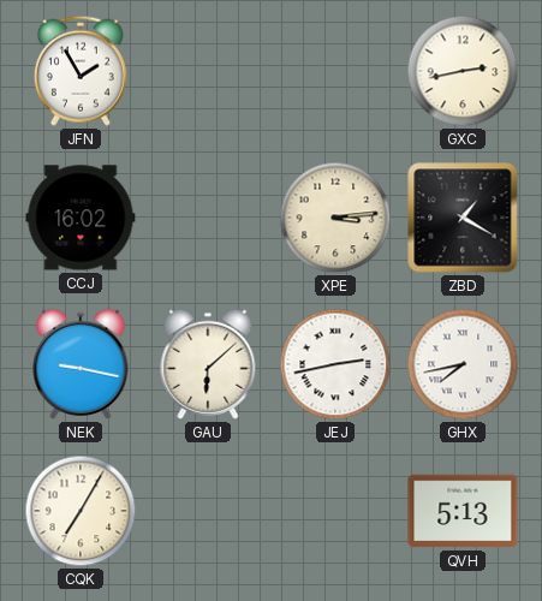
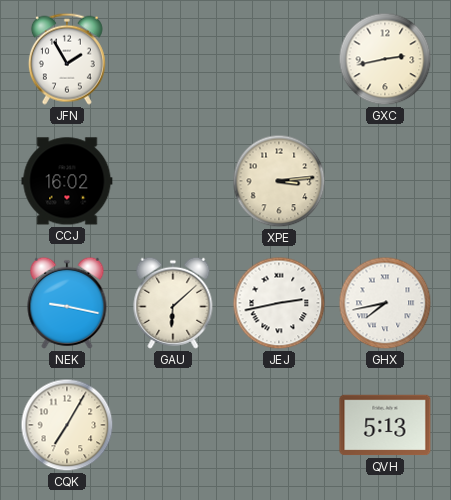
ZBD: 1:20 -> none
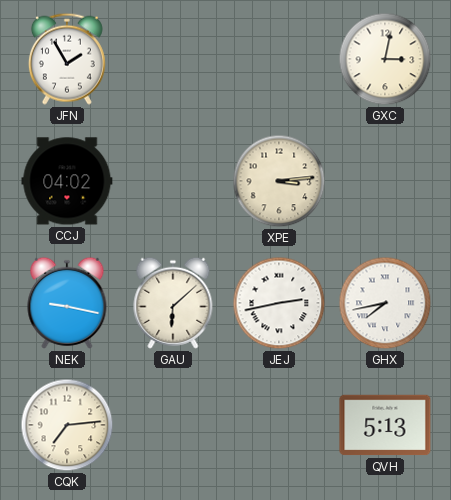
GXC: 2:43 -> 3:02
CCJ: 16:02 -> 04:02
CQK: 7:05 -> 7:14
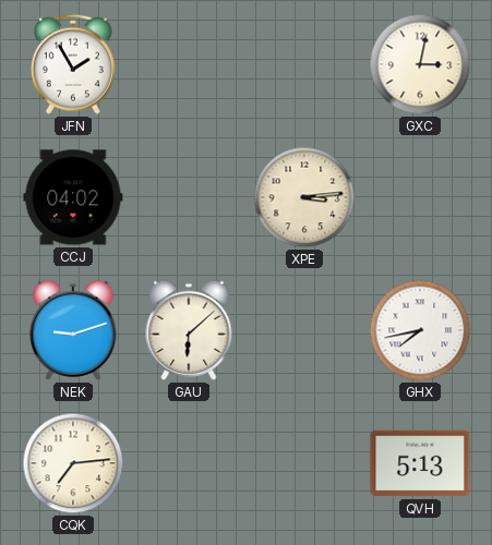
NEK: 9:17 -> 9:12
JEJ: 2:43 -> none
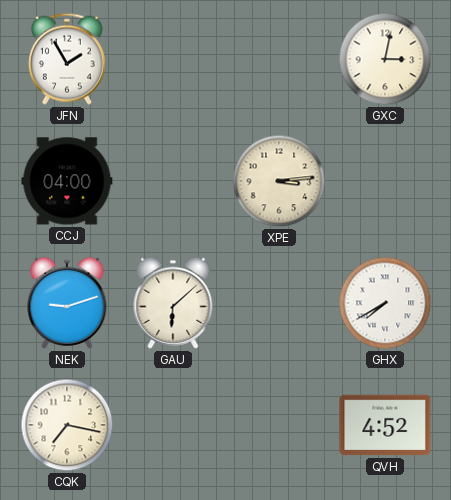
CCJ: 04:02 -> 04:00
GHX: 7:43 -> 7:40
CQK: 7:14 -> 7:17
QVH: 5:13 -> 4:52
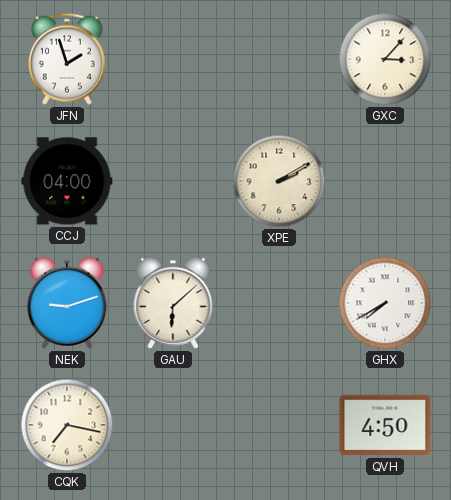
JFN: 1:55 -> 1:57
GXC: 3:02 -> 3:07
XPE: 3:14 -> 2:10
QVH: 4:52 -> 4:50
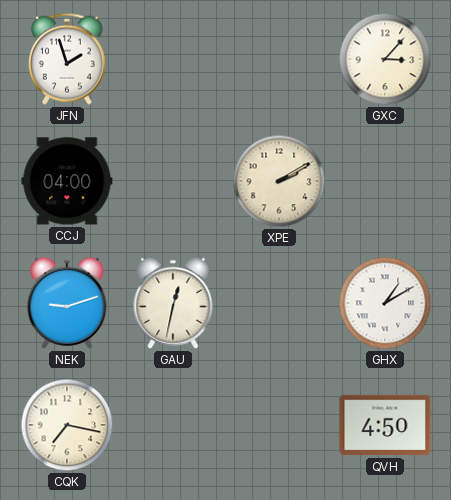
GAU: 6:08 -> 12:32
GHX: 7:40 -> 1:10
